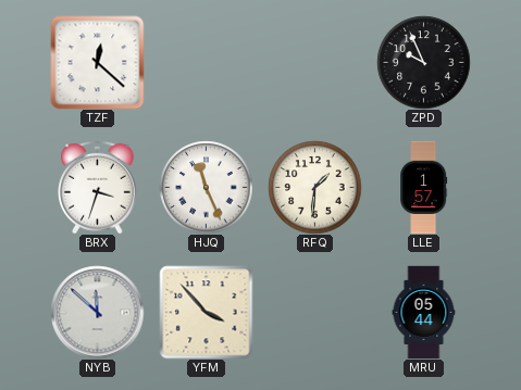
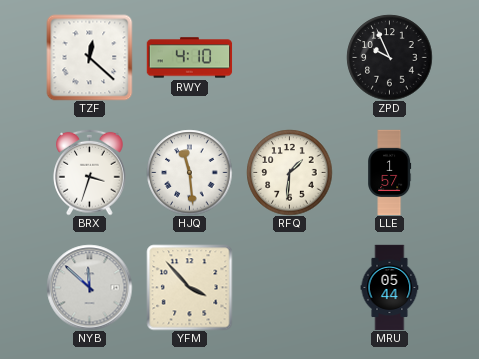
RWY: none -> 4:10
HJQ: 11:26 -> 11:29
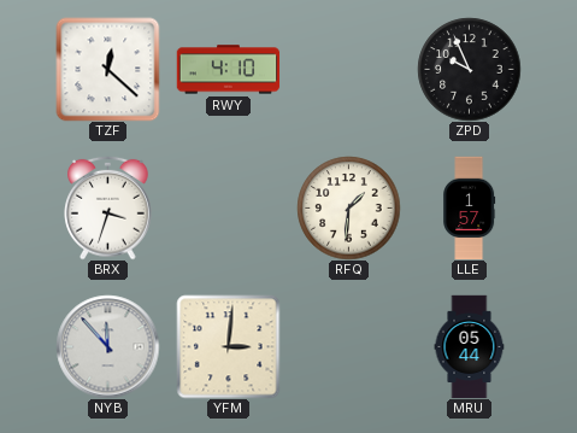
HJQ: 11:29 -> none
NYB: 11:52 -> 11:53
YFM: 3:53 -> 3:01
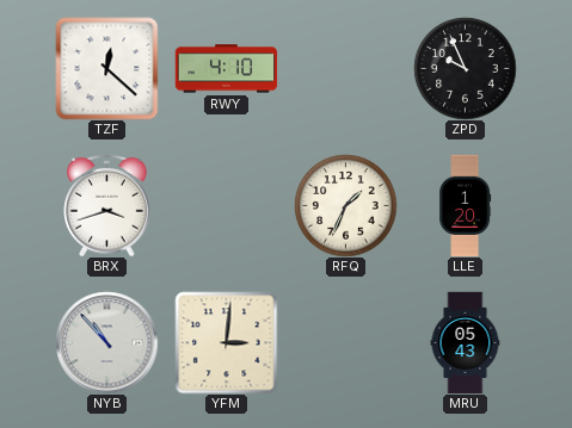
BRX: 3:33 -> 3:42
RFQ: 1:31 -> 1:34
LLE: 1:57 -> 1:20
NYB: 11:53 -> 10:53
MRU: 05:44 -> 05:43
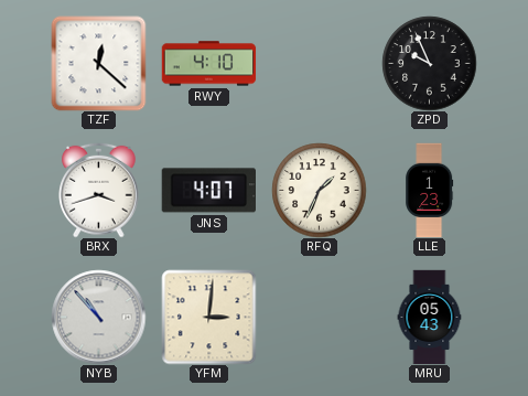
JNS: none -> 4:07
LLE: 1:20 -> 1:23
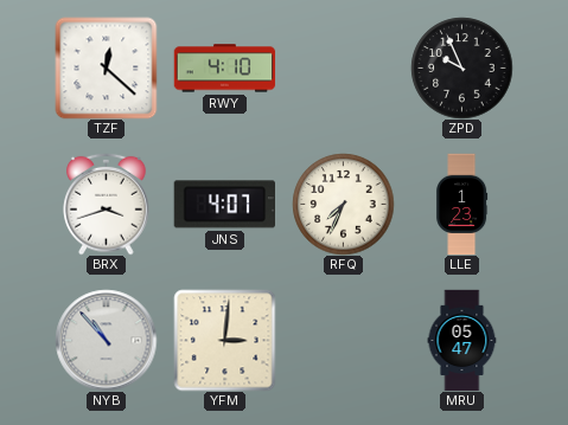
RFQ: 1:34 -> 7:34
MRU: 05:43 -> 05:47
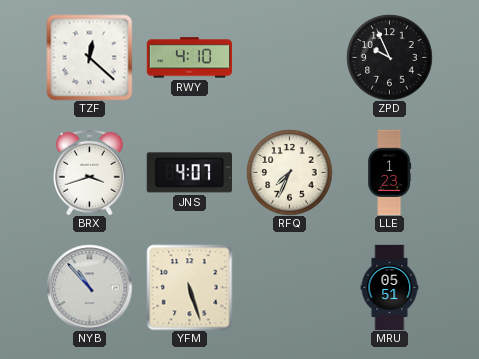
YFM: 3:01 -> 5:27
MRU: 05:47 -> 05:51
